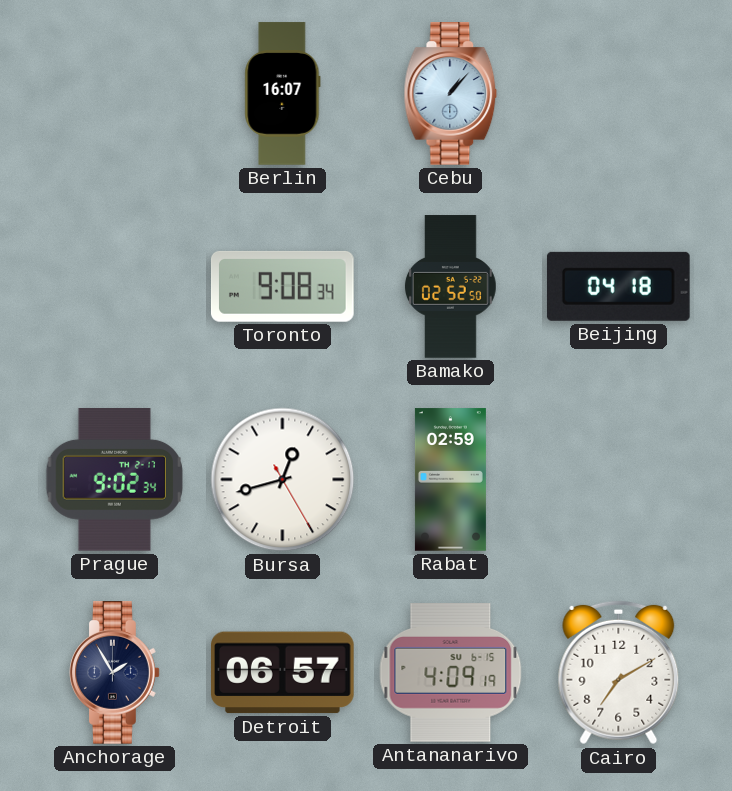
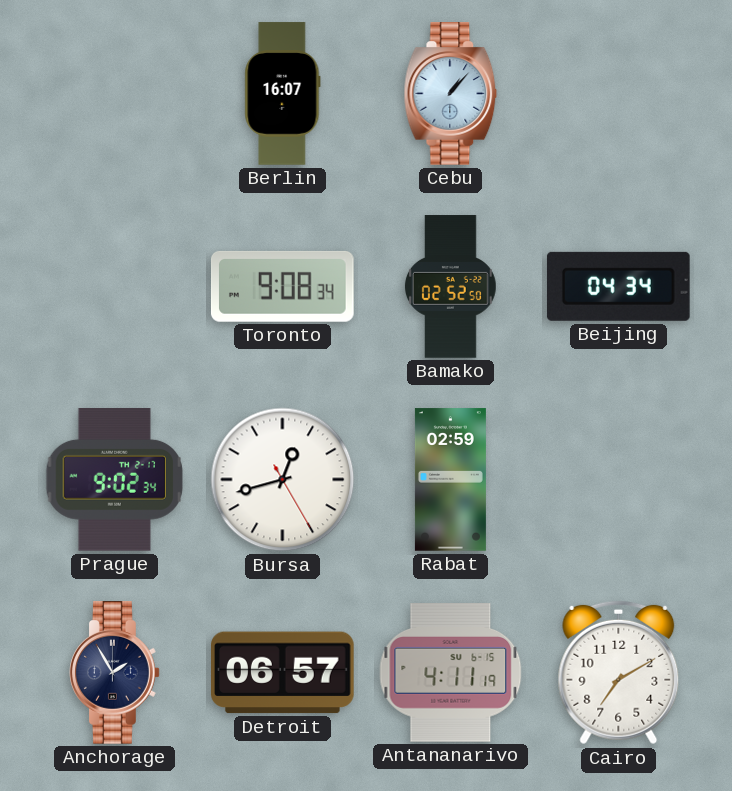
Beijing: 04:18 -> 04:34
Antananarivo: 4:09 -> 4:11
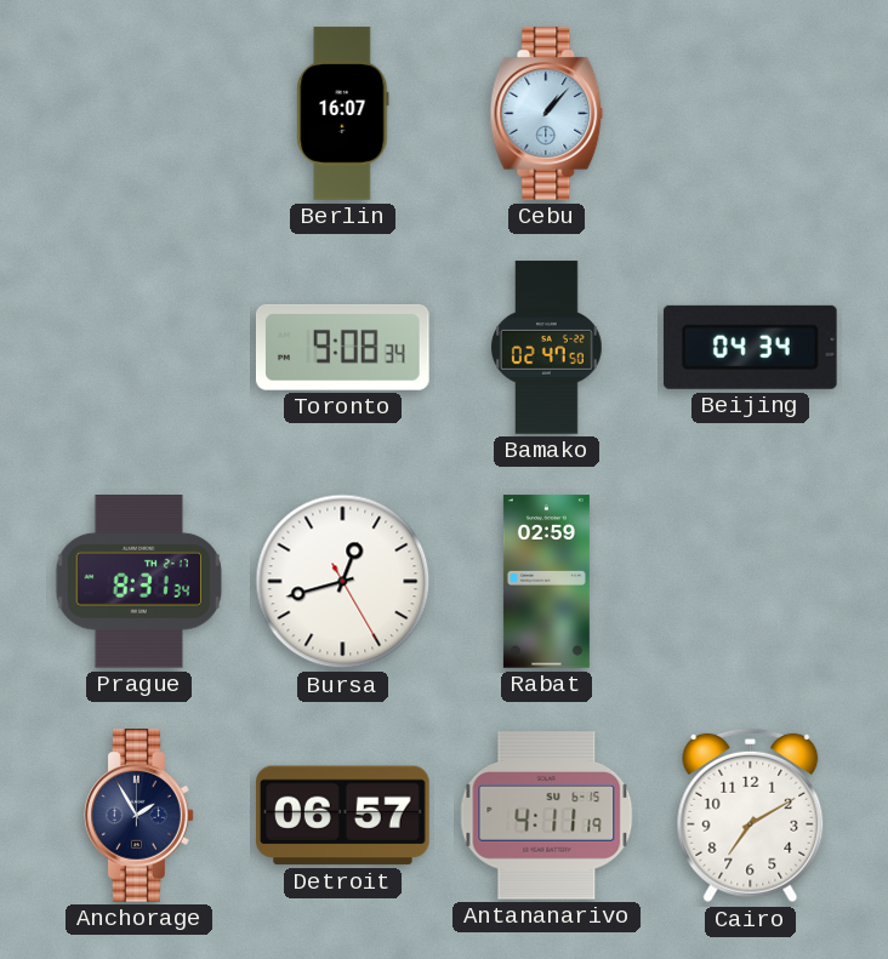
Bamako: 02:52 -> 02:47
Prague: 9:02 -> 8:31
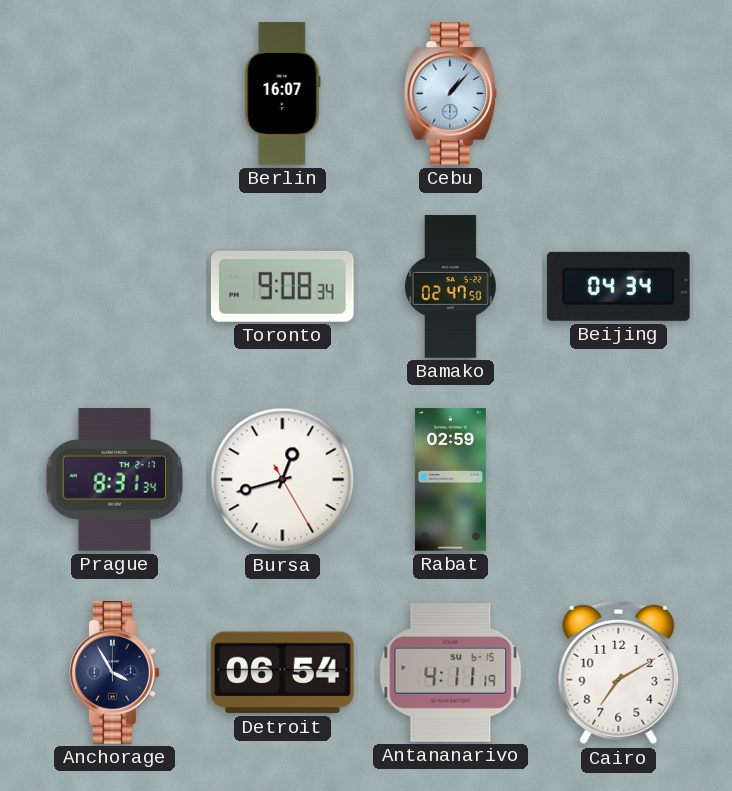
Anchorage: 1:55 -> 3:55
Detroit: 06:57 -> 06:54
